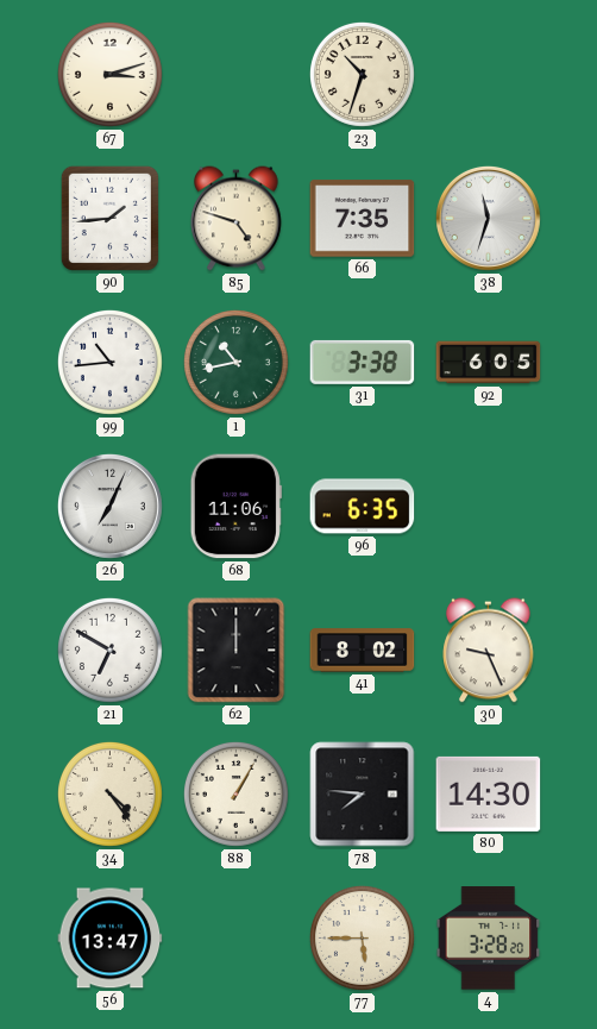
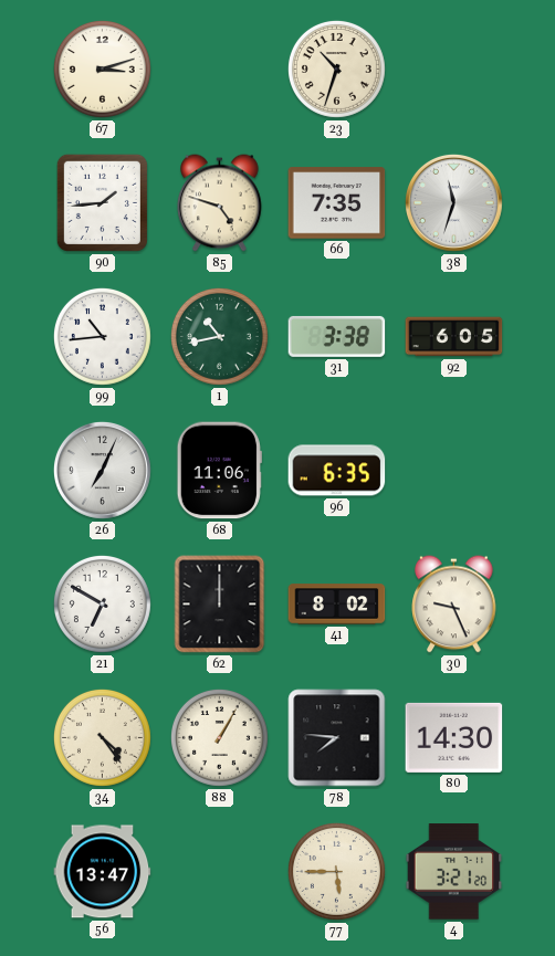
4: 3:28 -> 3:21
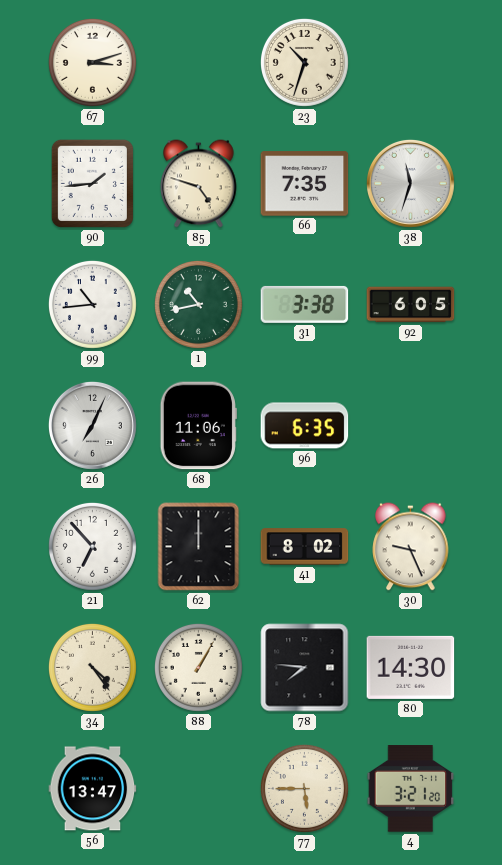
21: 6:50 -> 6:53
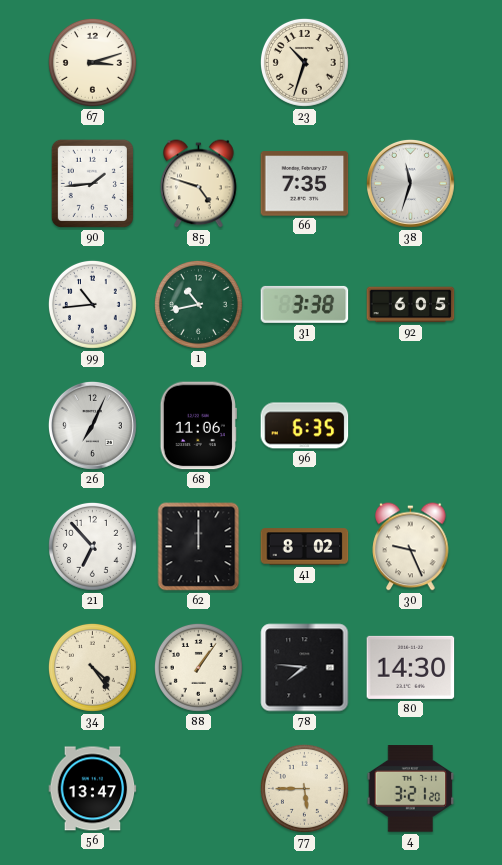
88: 1:05 -> 1:06
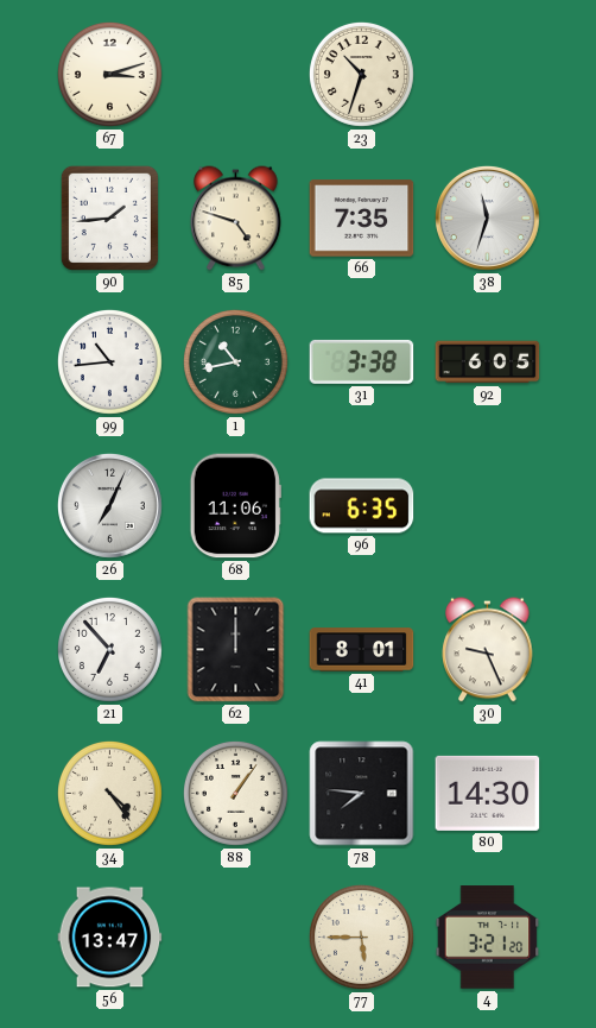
41: 8:02 -> 8:01
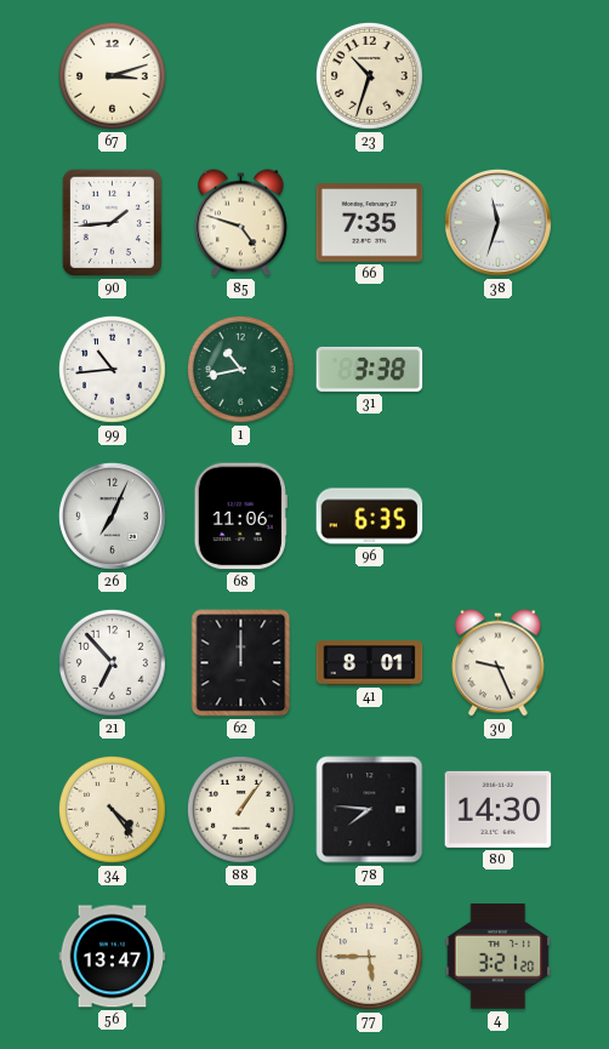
92: 6:05 -> none
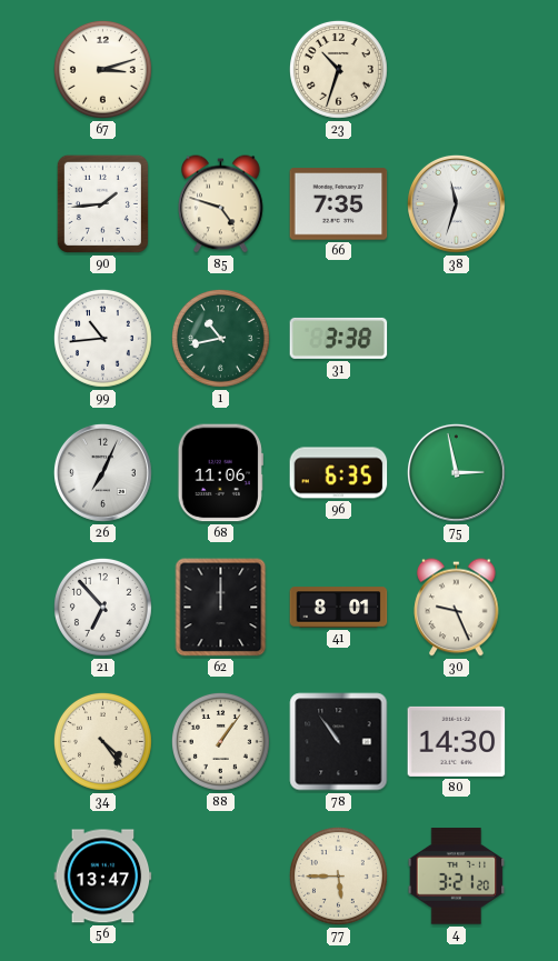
75: none -> 2:58
78: 7:46 -> 10:54
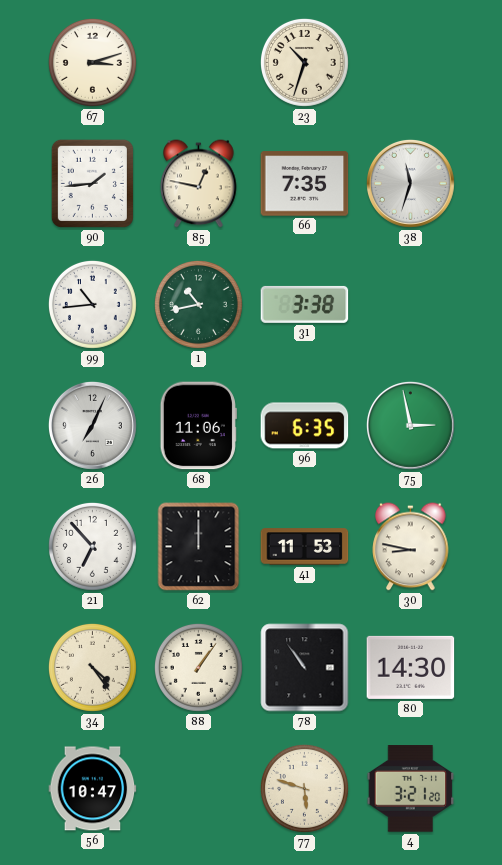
85: 4:48 -> 12:47
41: 8:01 -> 11:53
30: 9:26 -> 8:47
56: 13:47 -> 10:47
77: 5:45 -> 5:48
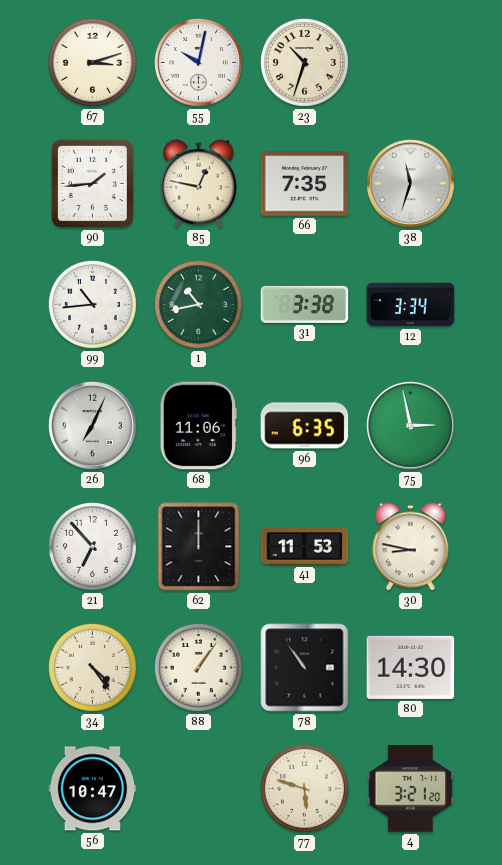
55: none -> 10:02
12: none -> 3:34
